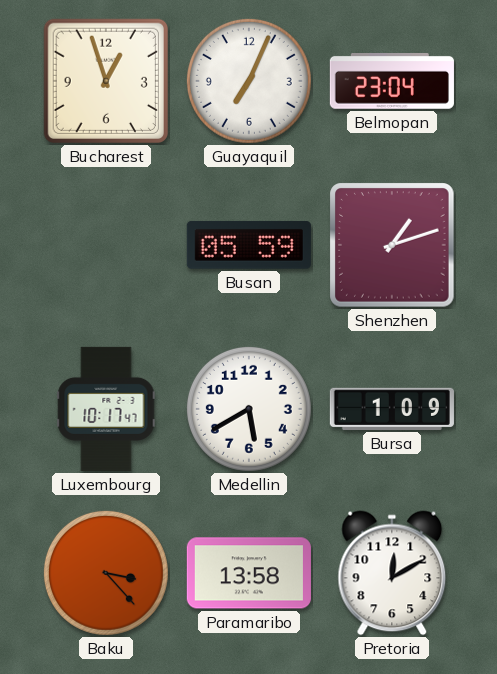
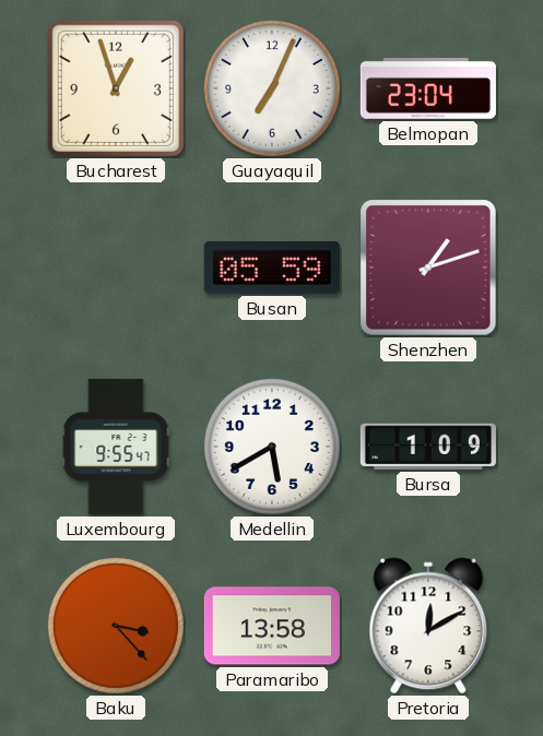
Luxembourg: 10:17 -> 9:55
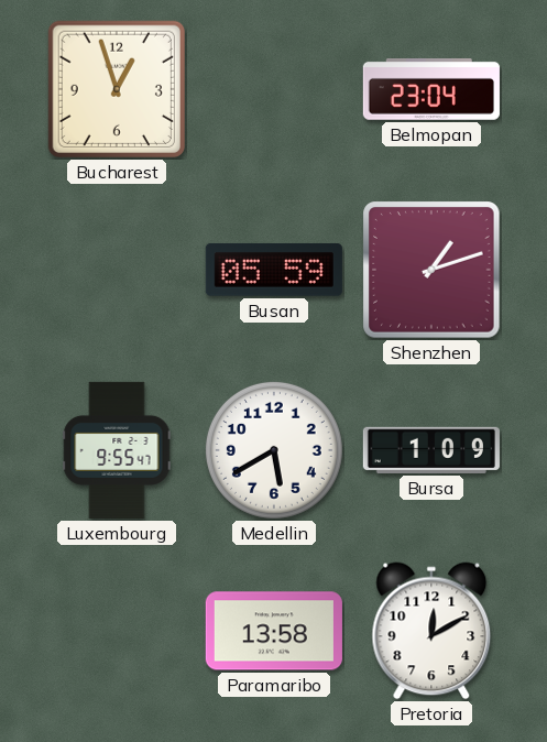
Guayaquil: 7:04 -> none
Baku: 3:23 -> none
